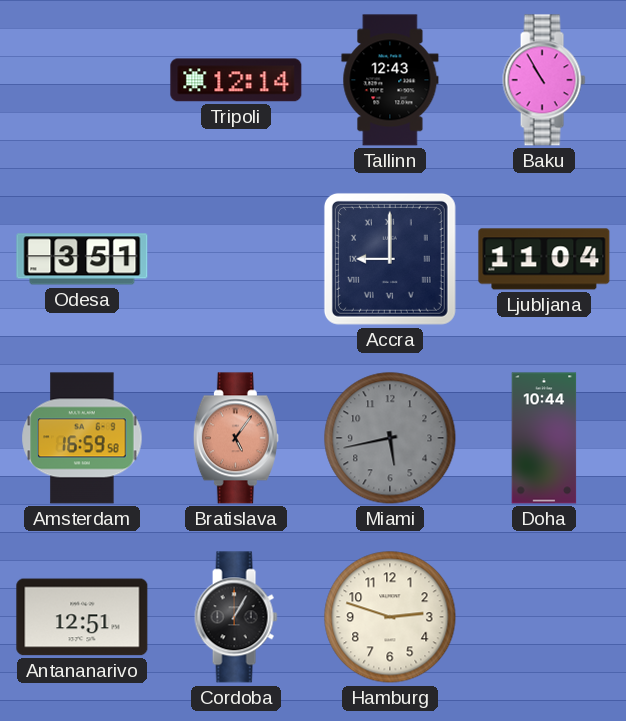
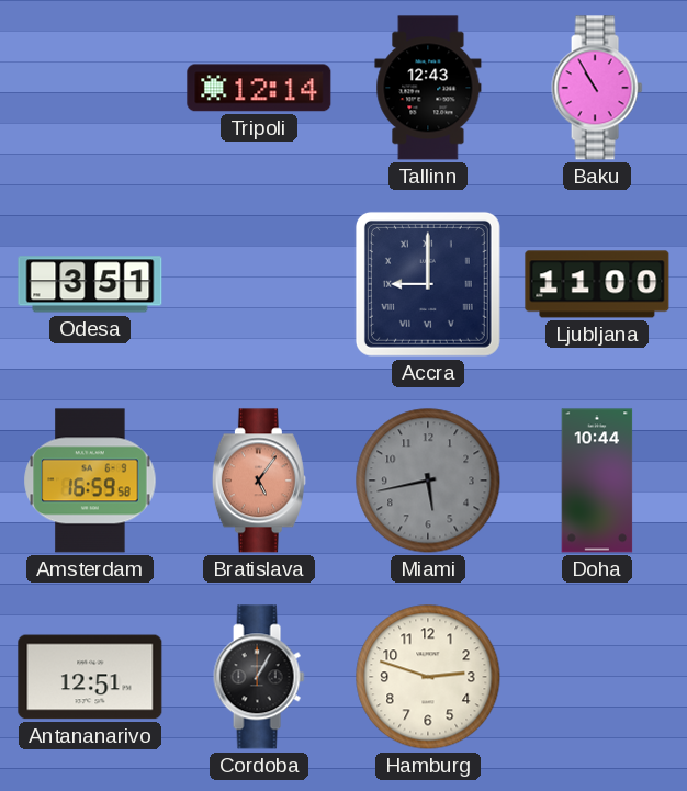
Ljubljana: 11:04 -> 11:00
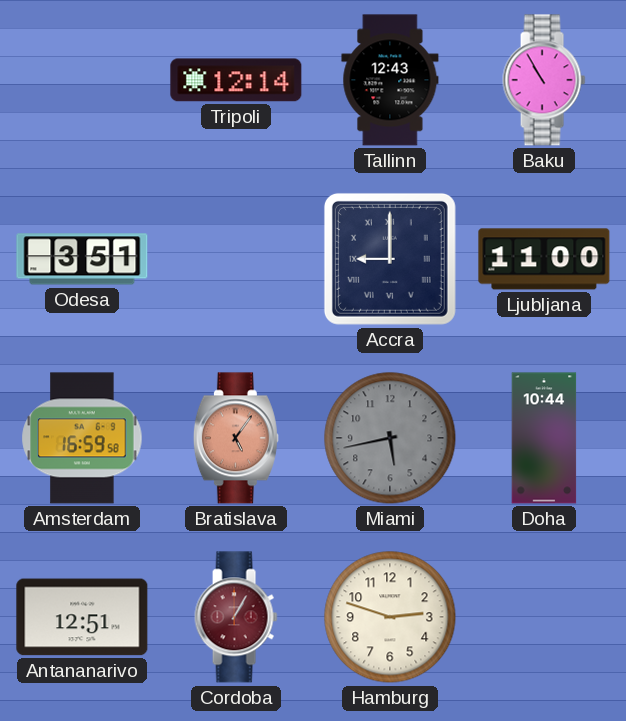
Cordoba dial: black -> burgundy
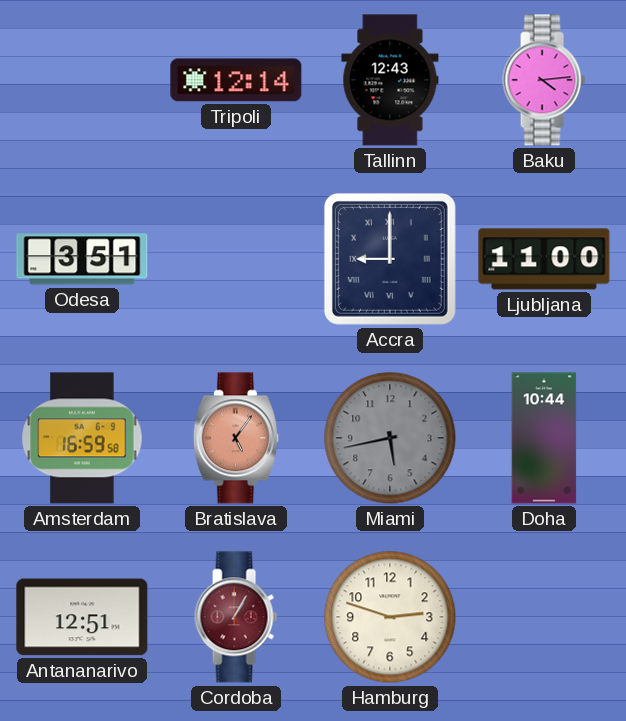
Baku: 10:55 -> 4:14
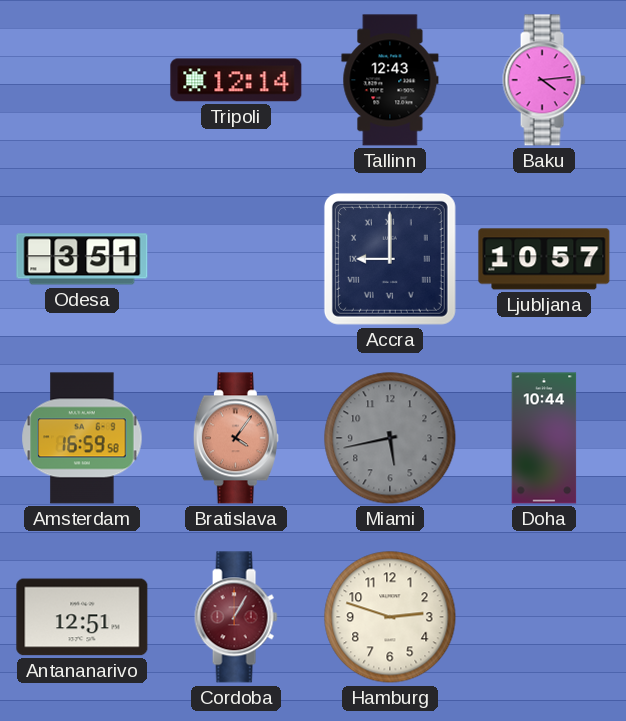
Ljubljana: 11:00 -> 10:57
Bratislava: 5:06 -> 4:06
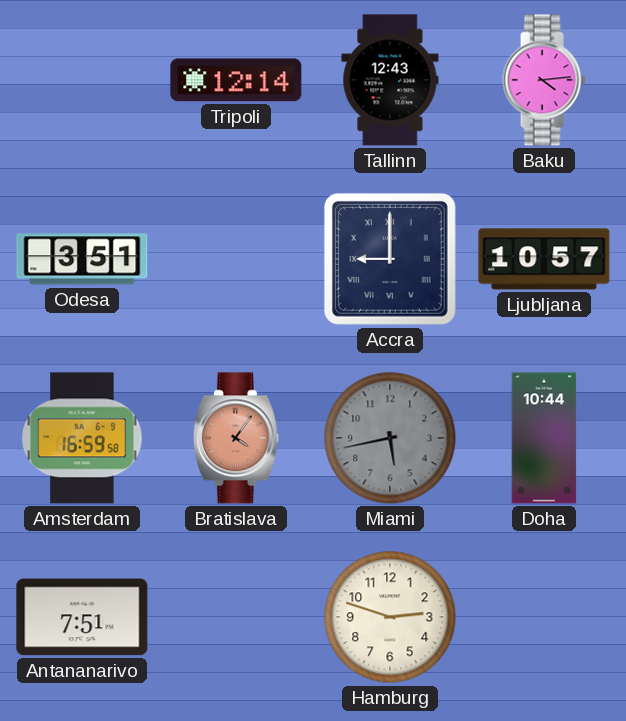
Antananarivo: 12:51 -> 7:51
Cordoba: 1:05 -> none
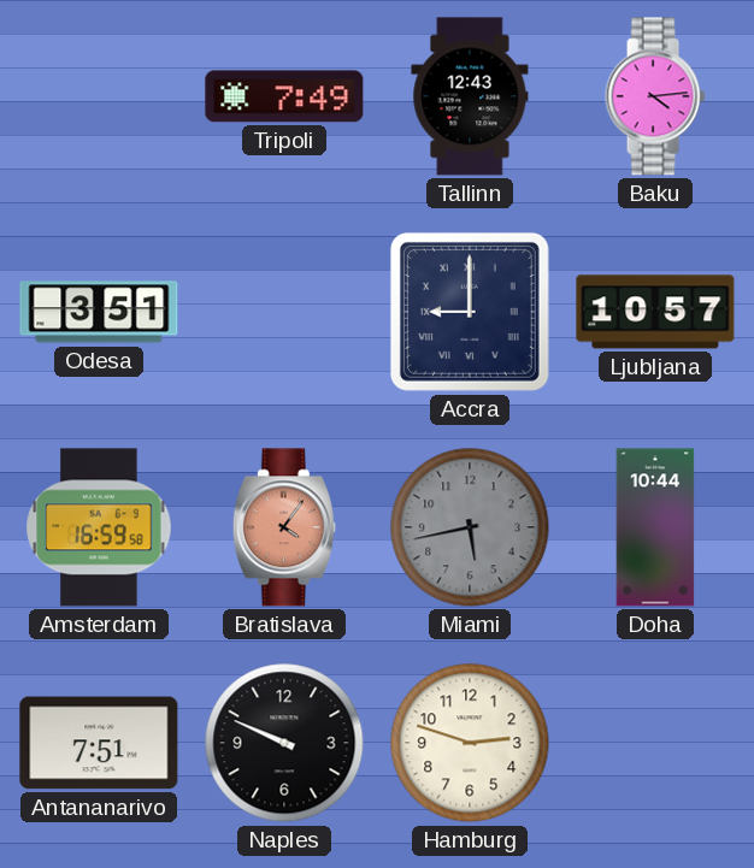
Tripoli: 12:14 -> 7:49
Naples: none -> 9:49
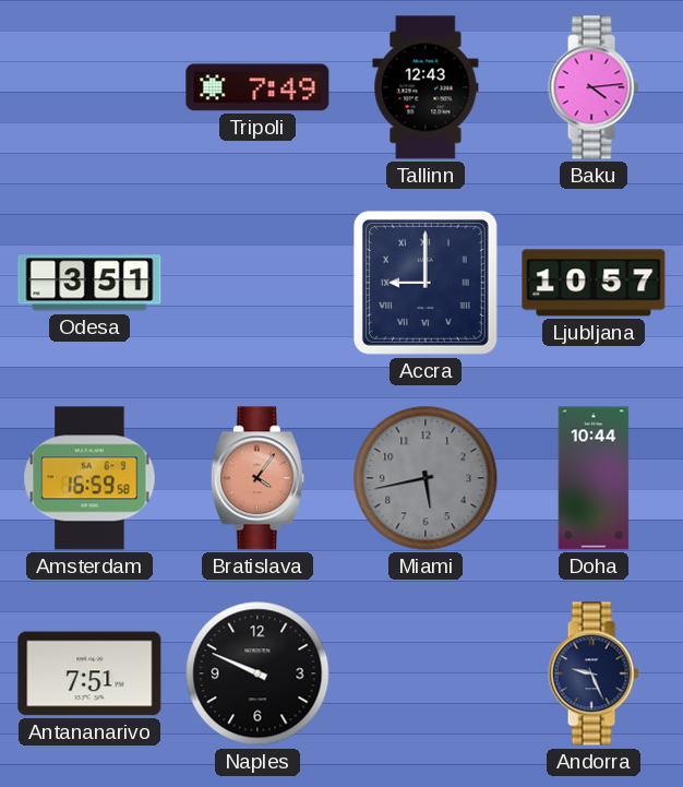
Hamburg: 2:48 -> none
Andorra: none -> 9:26
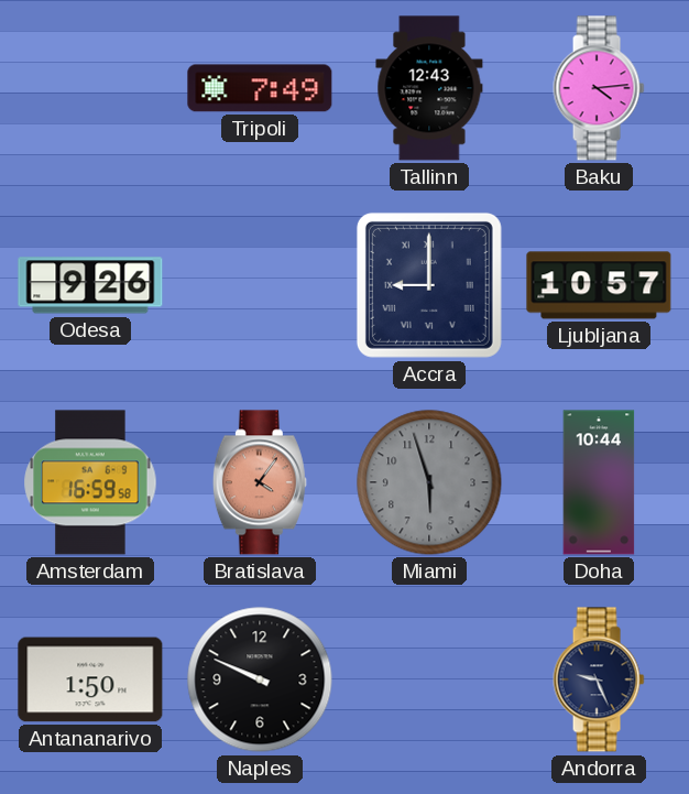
Odesa: 3:51 -> 9:26
Miami: 5:43 -> 5:57
Antananarivo: 7:51 -> 1:50
